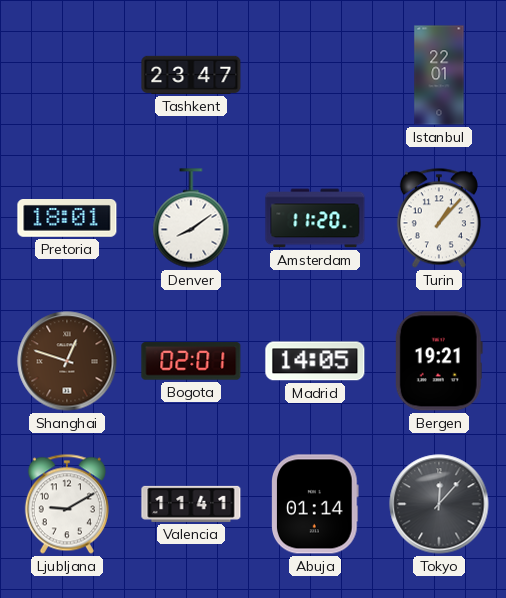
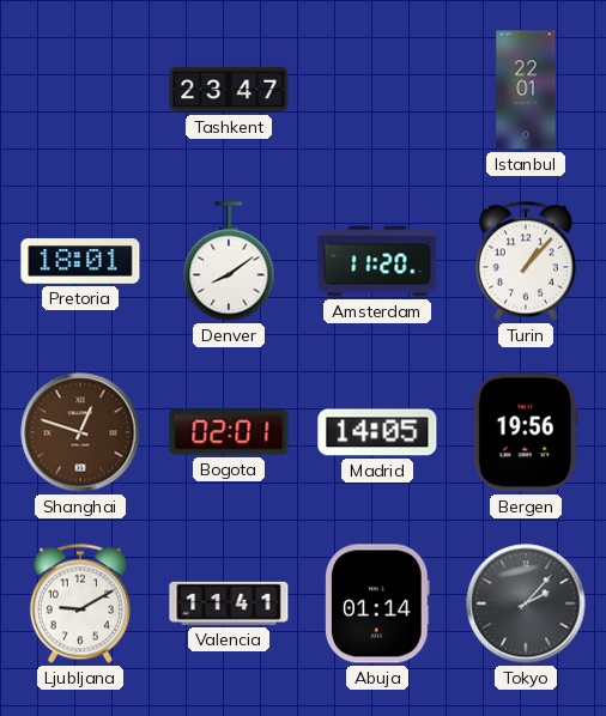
Bergen: 19:21 -> 19:56
Tokyo: 12:07 -> 2:07
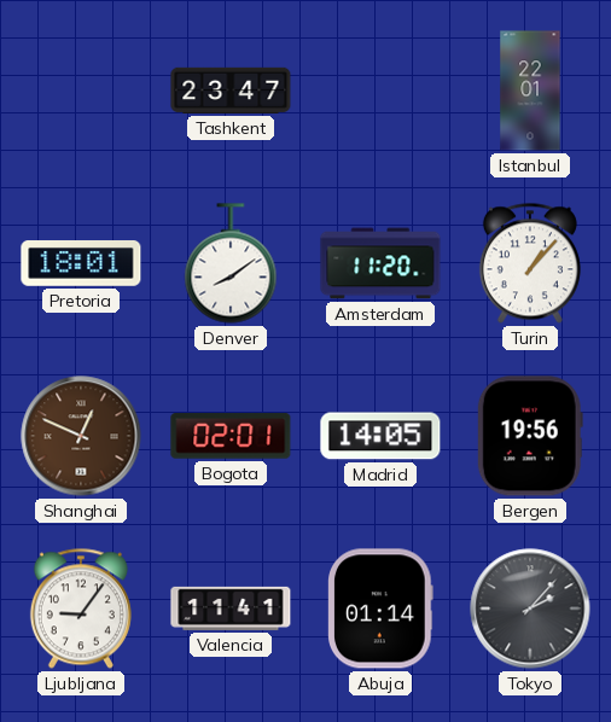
Shanghai: 12:48 -> 12:49
Ljubljana: 9:10 -> 9:06
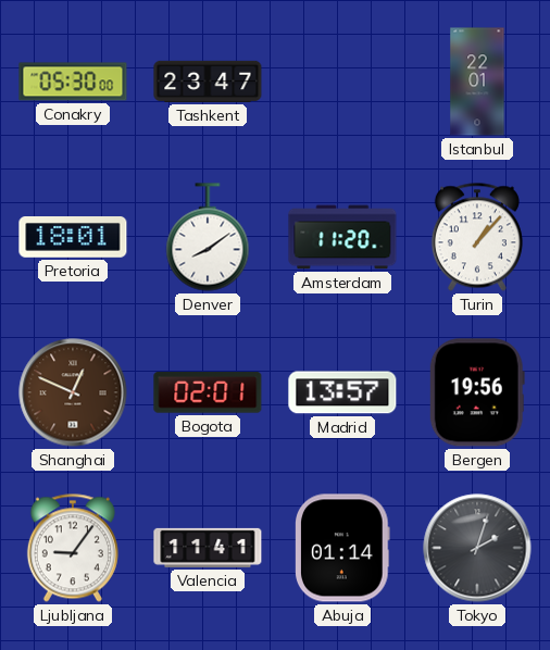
Conakry: none -> 05:30
Madrid: 14:05 -> 13:57
Tokyo: 2:07 -> 2:03
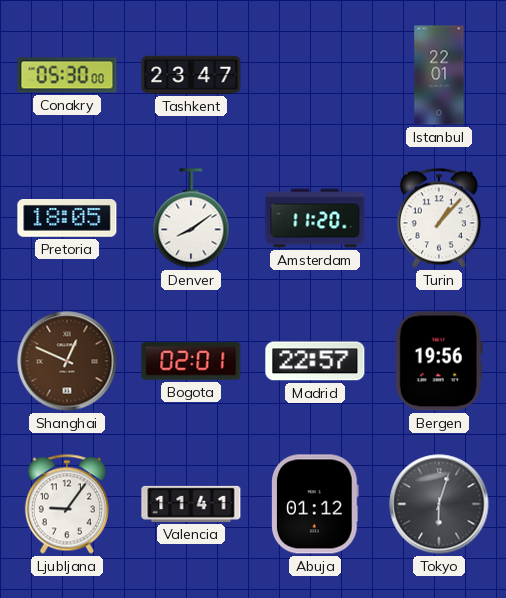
Pretoria: 18:01 -> 18:05
Madrid: 13:57 -> 22:57
Abuja: 01:14 -> 01:12
Tokyo: 2:03 -> 6:03
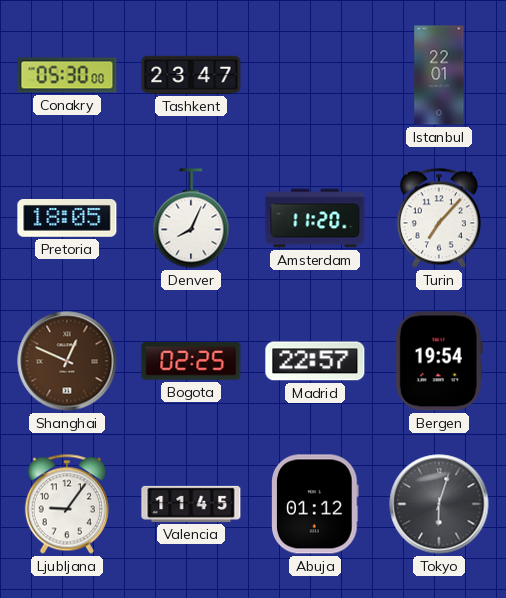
Denver: 8:09 -> 8:04
Turin: 1:07 -> 7:07
Bogota: 02:01 -> 02:25
Bergen: 19:56 -> 19:54
Valencia: 11:41 -> 11:45
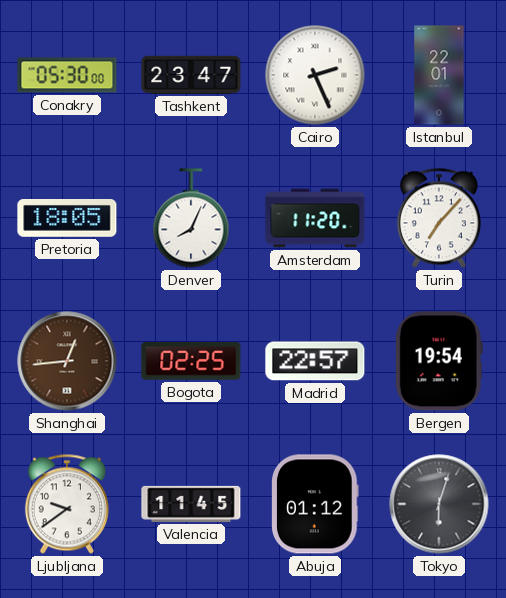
Cairo: none -> 2:26
Shanghai: 12:49 -> 12:44
Ljubljana: 9:06 -> 9:39
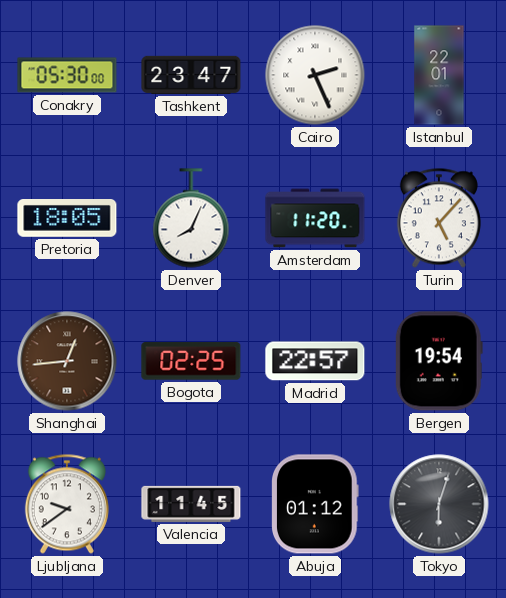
Turin: 7:07 -> 5:07
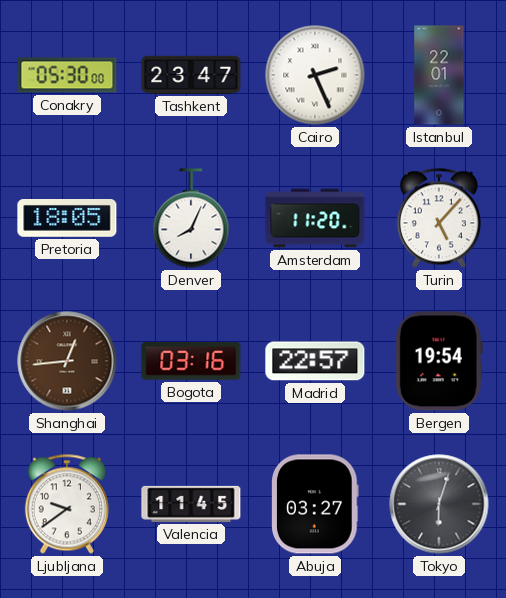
Bogota: 02:25 -> 03:16
Abuja: 01:12 -> 03:27
